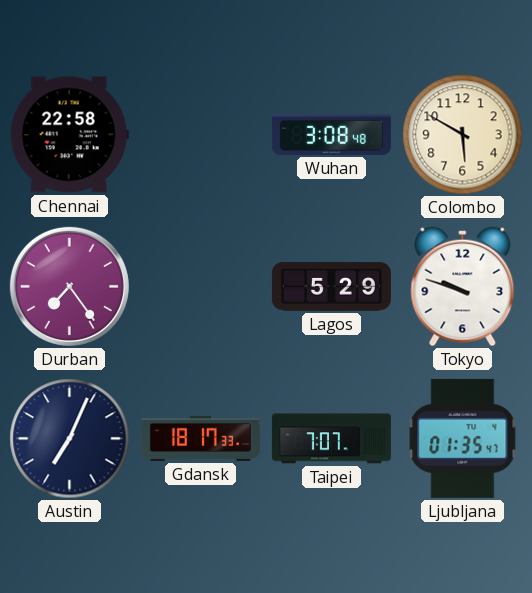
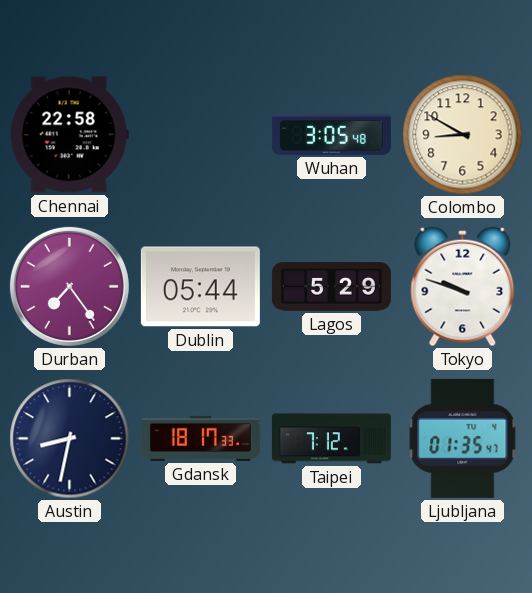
Wuhan: 3:08 -> 3:05
Colombo: 5:50 -> 8:50
Dublin: none -> 05:44
Austin: 7:04 -> 8:32
Taipei: 7:07 -> 7:12
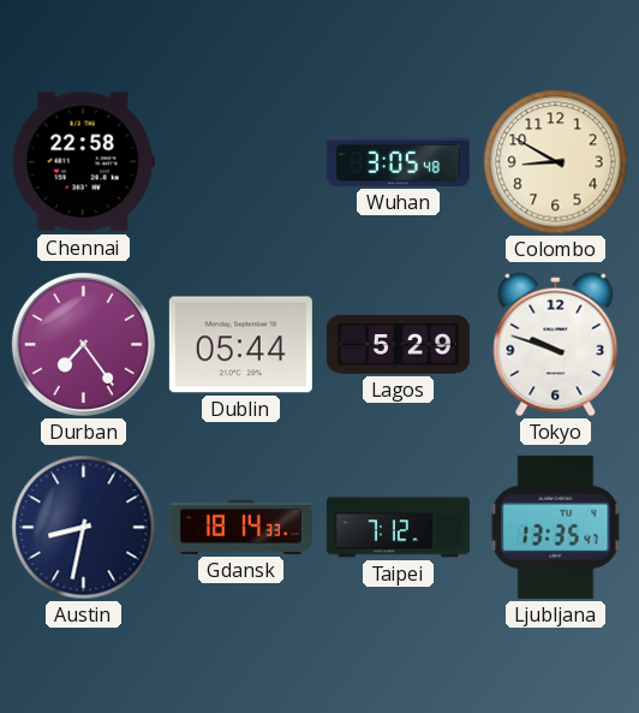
Gdansk: 18:17 -> 18:14
Ljubljana: 01:35 -> 13:35
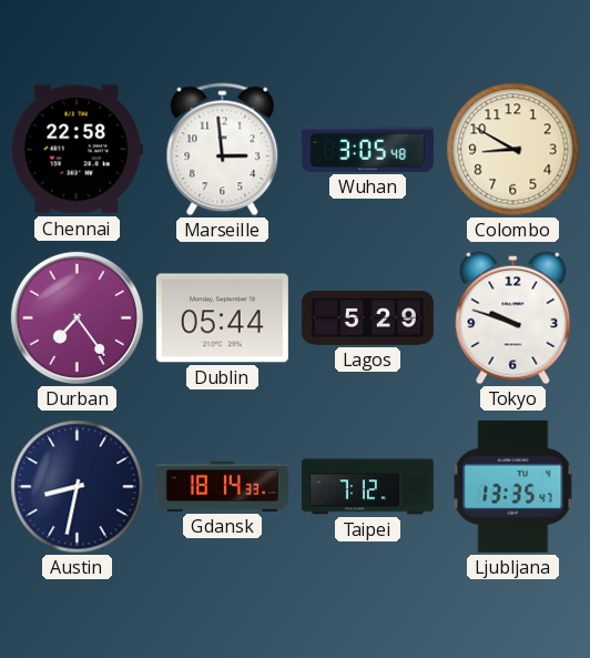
Marseille: none -> 2:59
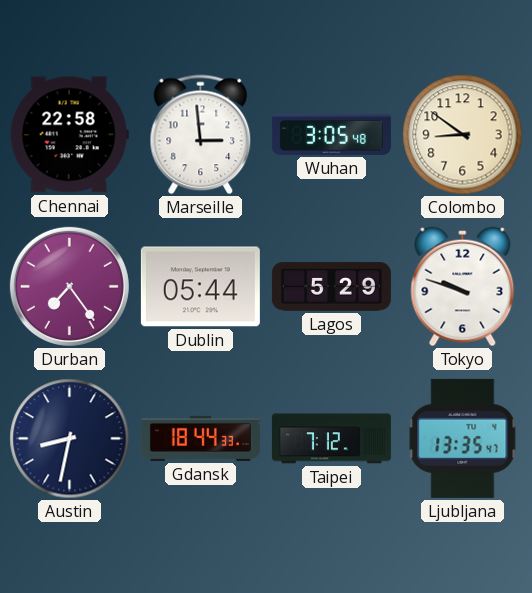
Colombo: 8:50 -> 8:51
Gdansk: 18:14 -> 18:44
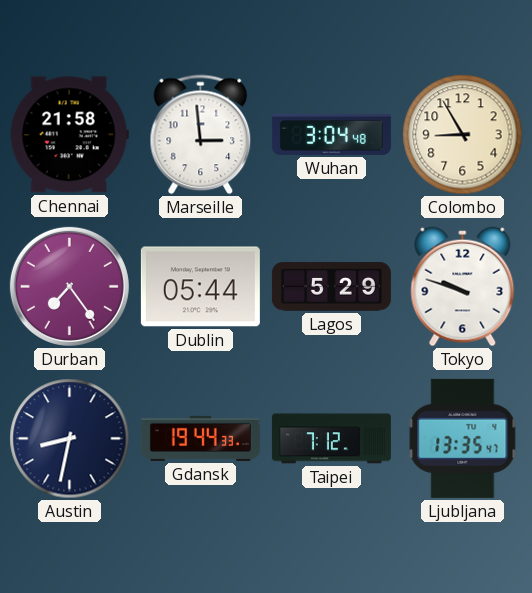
Chennai: 22:58 -> 21:58
Wuhan: 3:05 -> 3:04
Colombo: 8:51 -> 8:55
Gdansk: 18:44 -> 19:44
